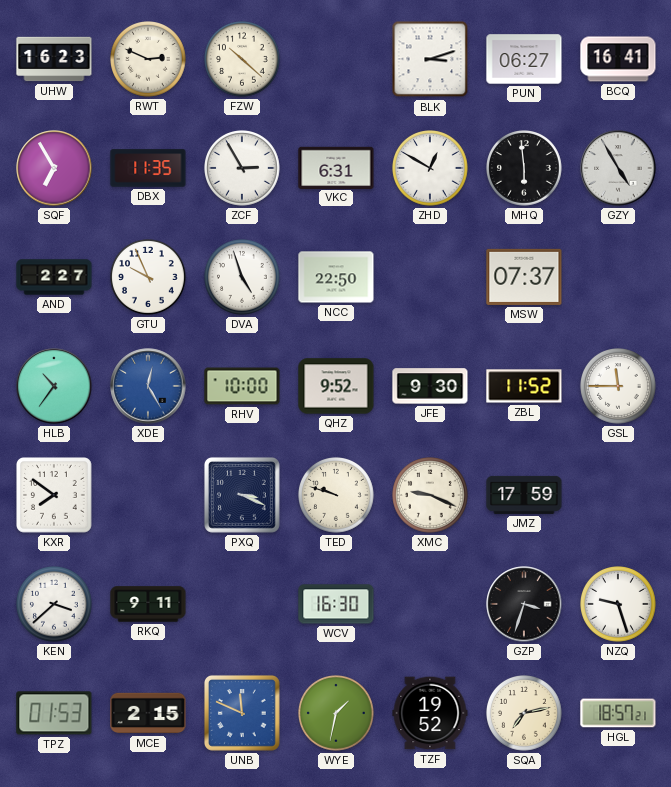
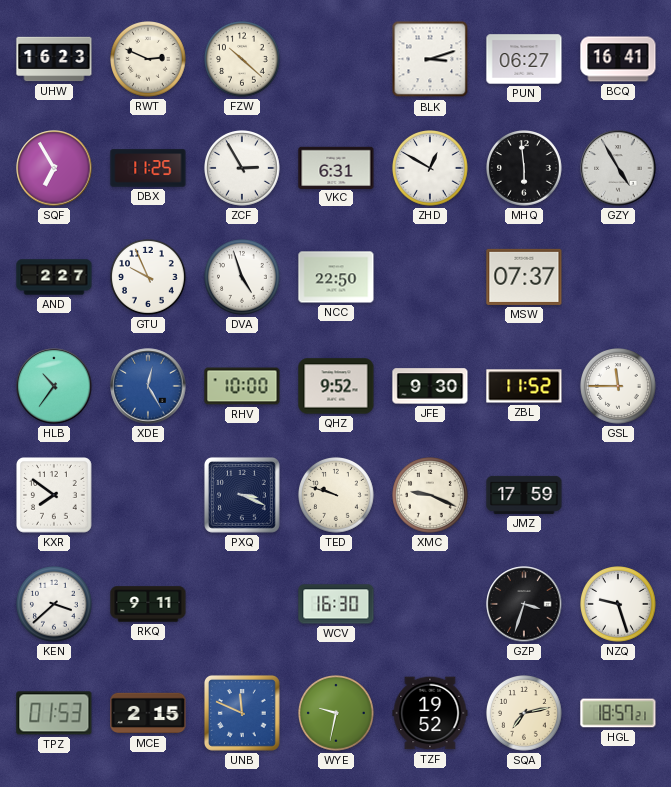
DBX: 11:35 -> 11:25
WYE: 1:32 -> 9:32
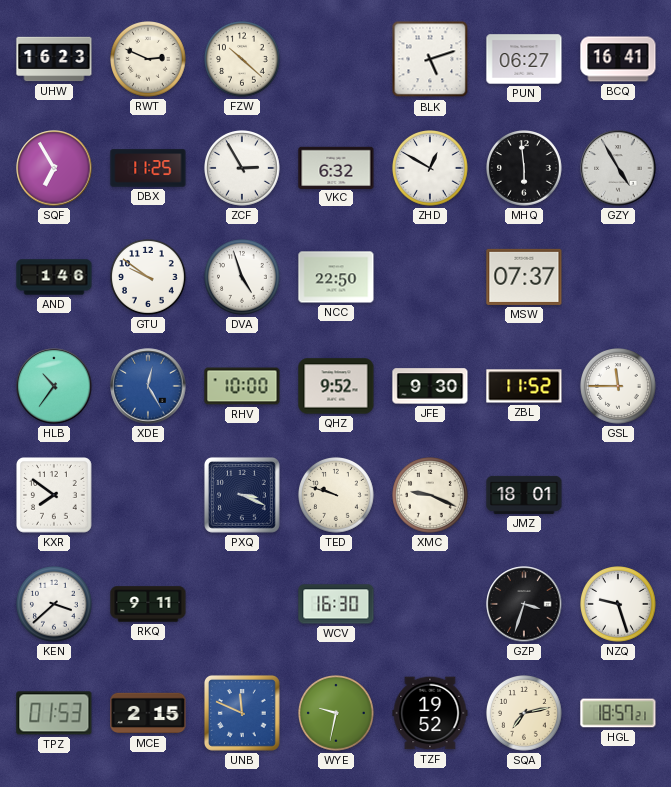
BLK: 3:12 -> 5:12
VKC: 6:31 -> 6:32
AND: 2:27 -> 1:46
GTU: 9:56 -> 9:51
JMZ: 17:59 -> 18:01
